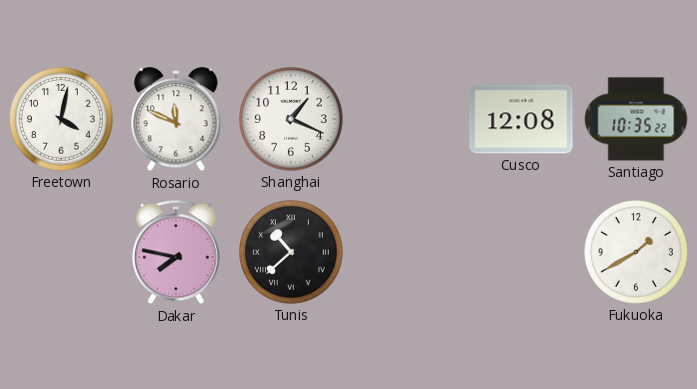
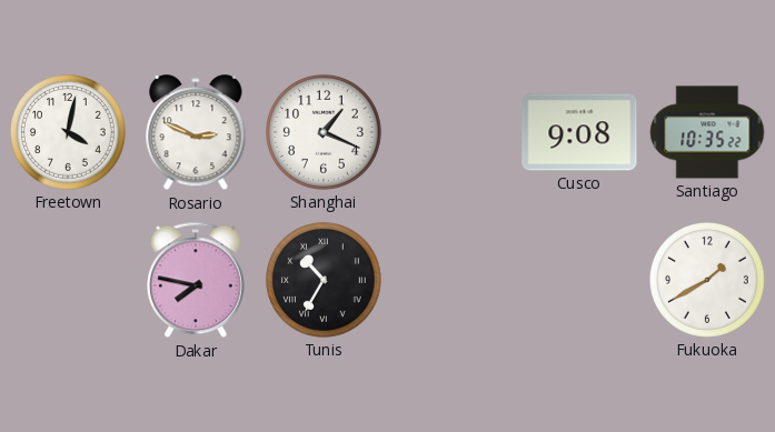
Rosario: 11:49 -> 2:49
Cusco: 12:08 -> 9:08
Tunis: 10:38 -> 10:35
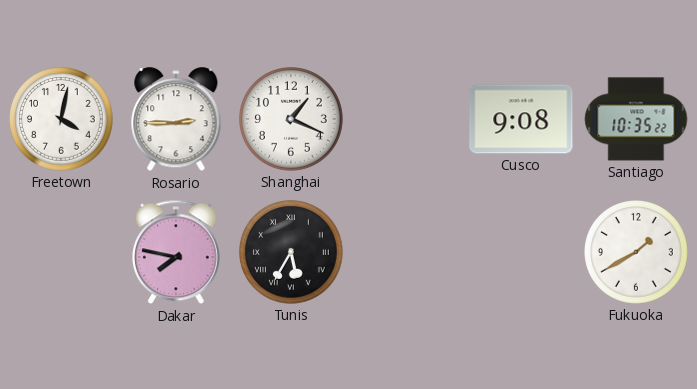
Rosario: 2:49 -> 2:45
Tunis: 10:35 -> 5:35
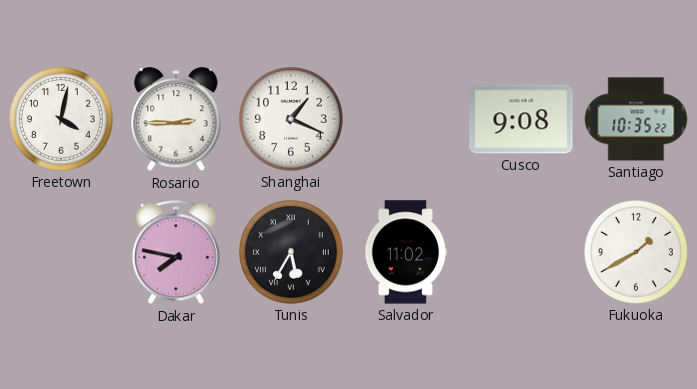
Salvador: none -> 11:02
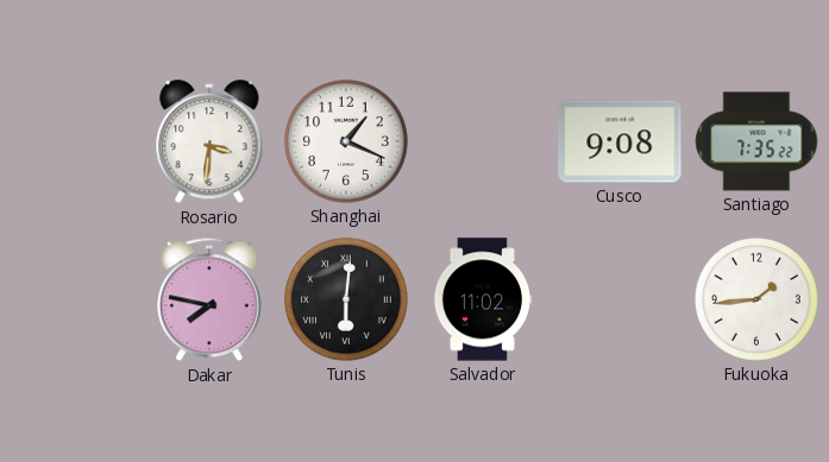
Freetown: 4:02 -> none
Rosario: 2:45 -> 3:31
Santiago: 10:35 -> 7:35
Tunis: 5:35 -> 6:01
Fukuoka: 1:40 -> 1:44
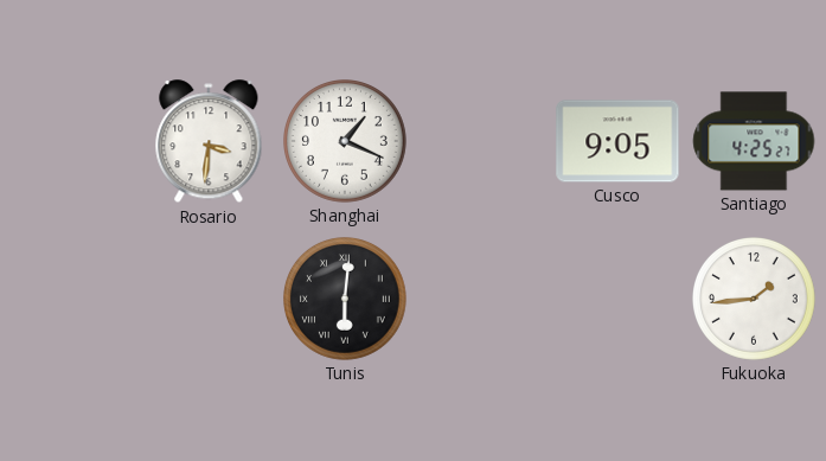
Cusco: 9:08 -> 9:05
Santiago: 7:35 -> 4:25
Dakar: 7:47 -> none
Salvador: 11:02 -> none
